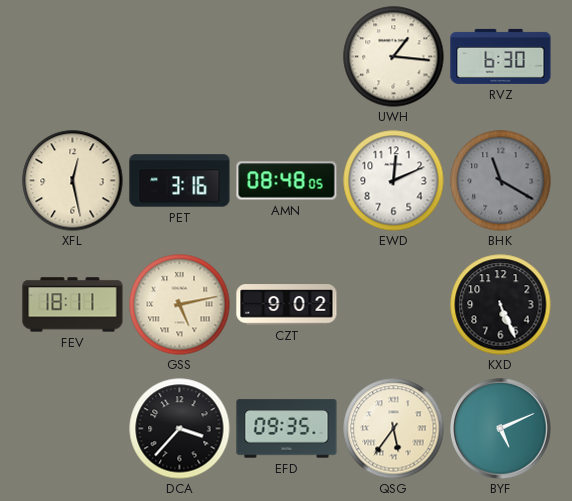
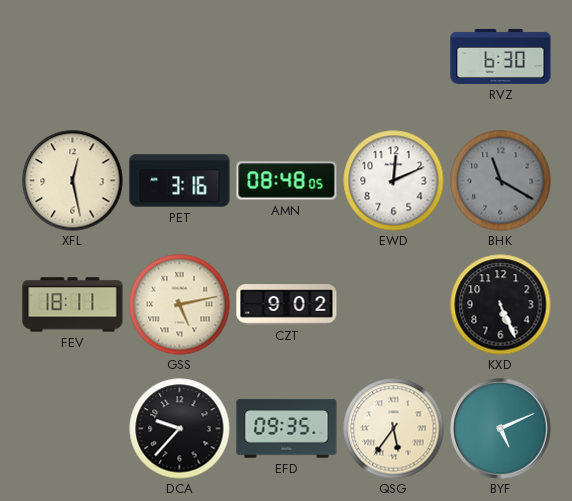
UWH: 1:16 -> none
DCA: 3:37 -> 9:37
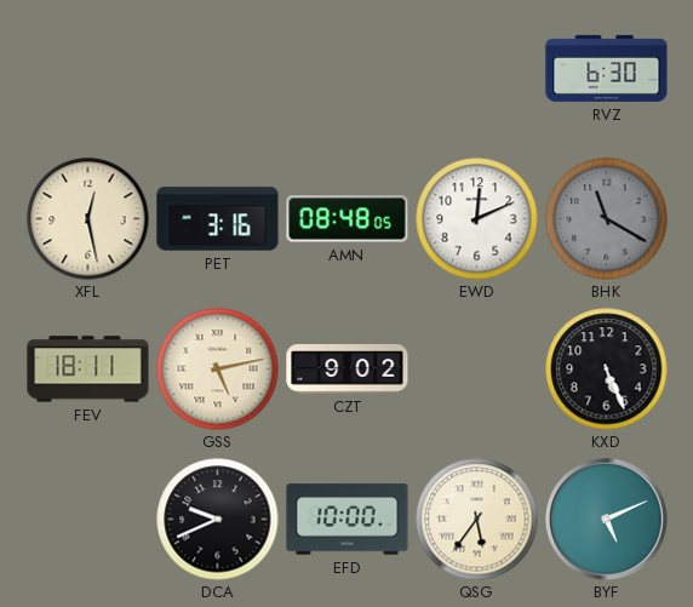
DCA: 9:37 -> 9:41
EFD: 09:35 -> 10:00
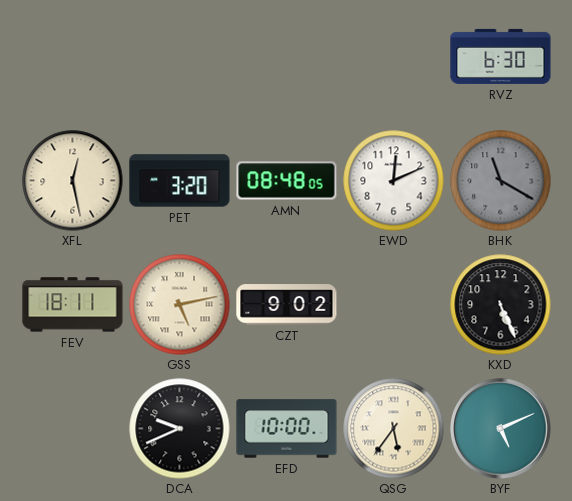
PET: 3:16 -> 3:20
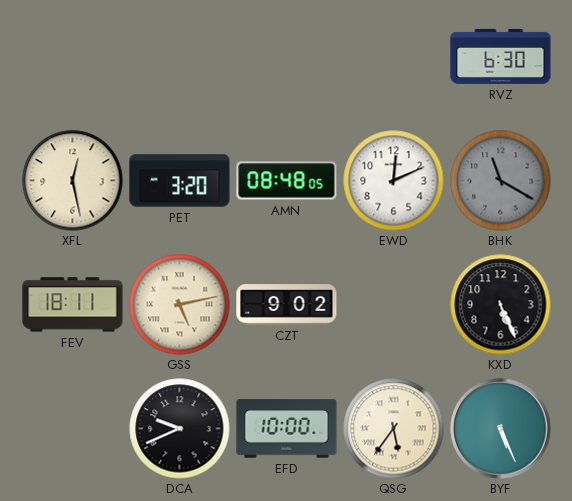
BYF: 5:11 -> 5:26
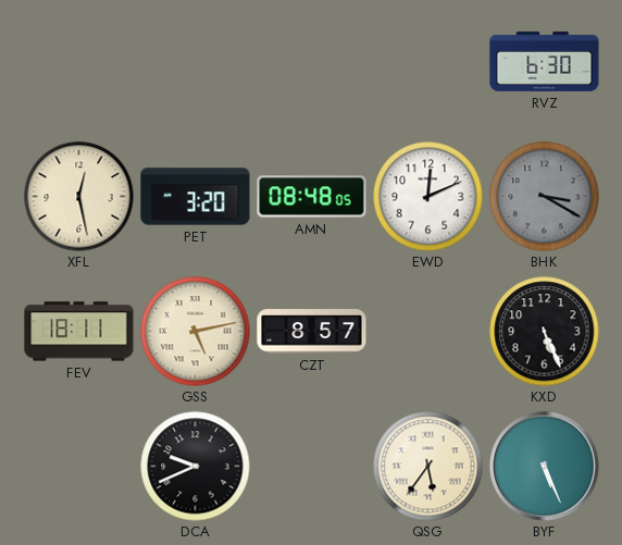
BHK: 11:20 -> 3:20
CZT: 9:02 -> 8:57
EFD: 10:00 -> none
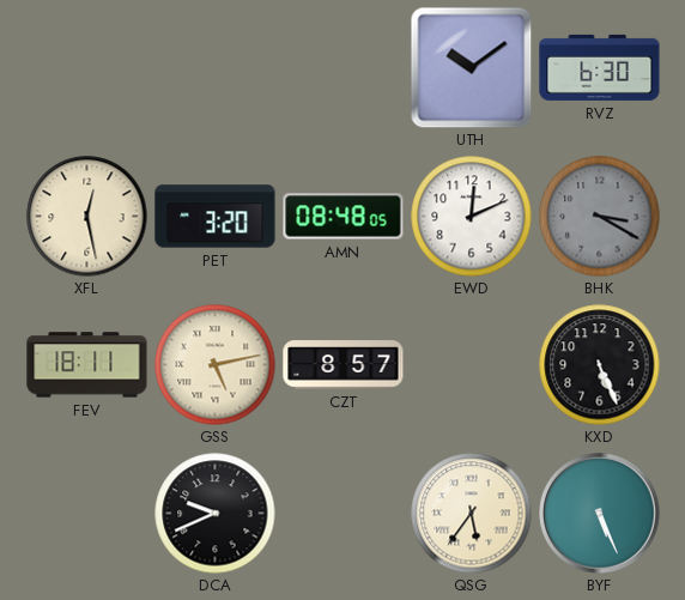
UTH: none -> 10:09
